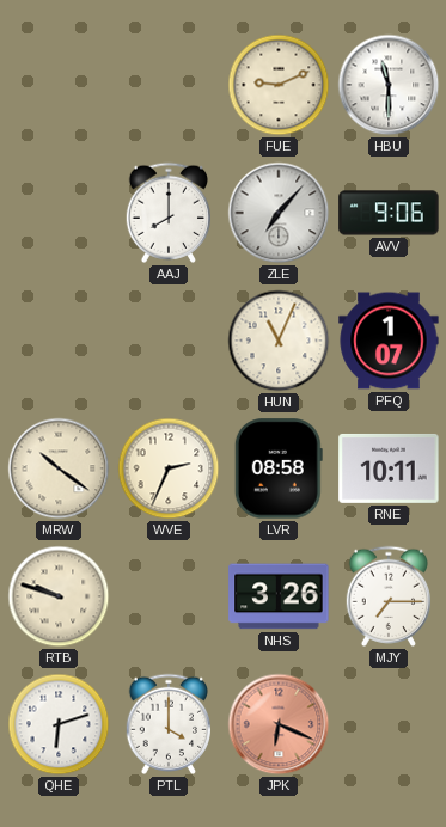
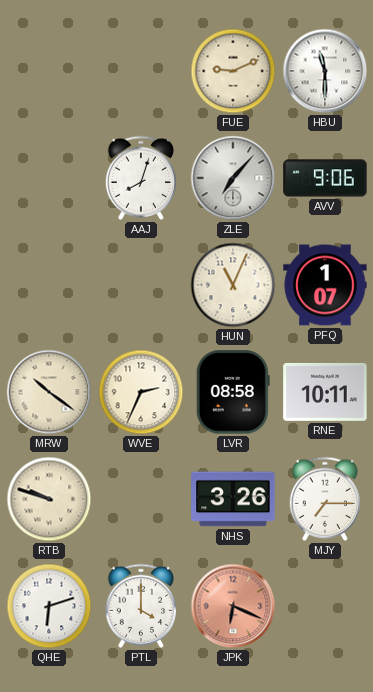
AAJ: 8:00 -> 8:03
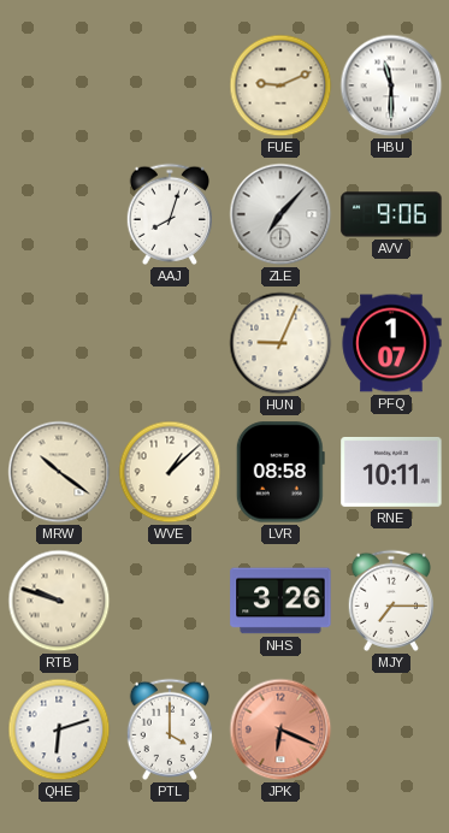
HUN: 11:04 -> 9:04
WVE: 2:34 -> 1:08
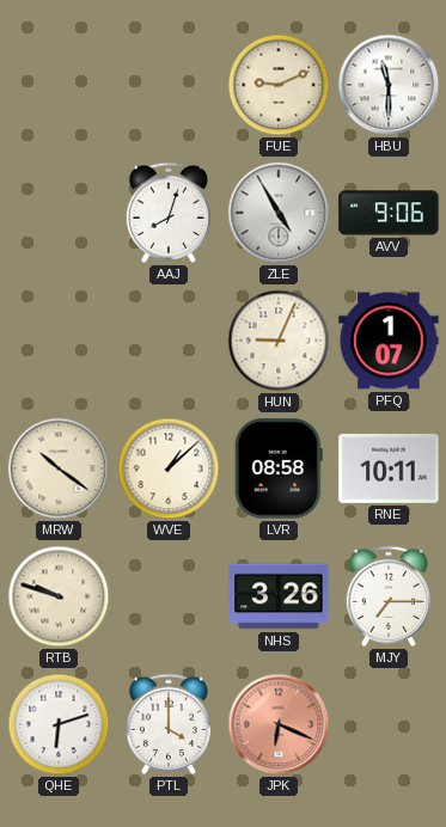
ZLE: 7:07 -> 4:55
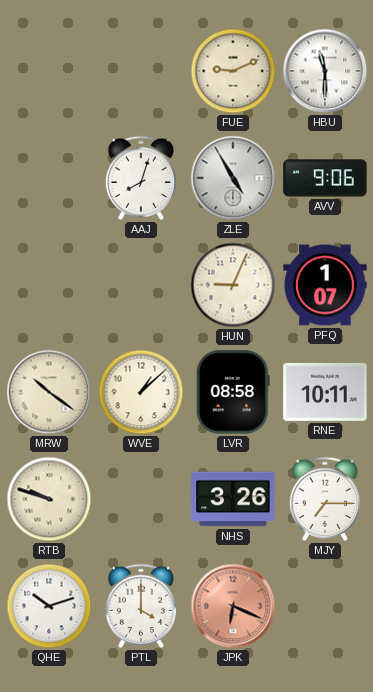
QHE: 6:12 -> 10:12
